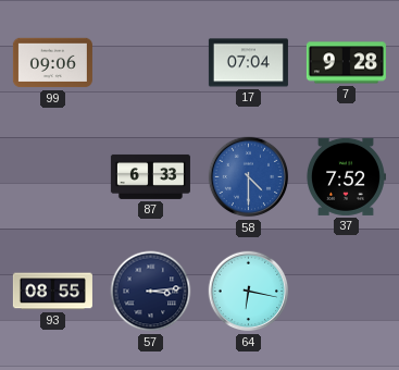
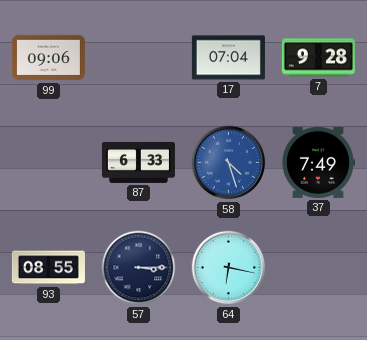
58: 4:30 -> 4:27
37: 7:52 -> 7:49
57: 3:14 -> 3:15
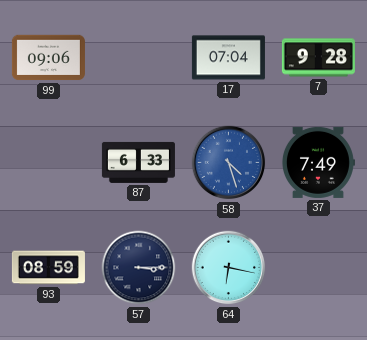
93: 08:55 -> 08:59
